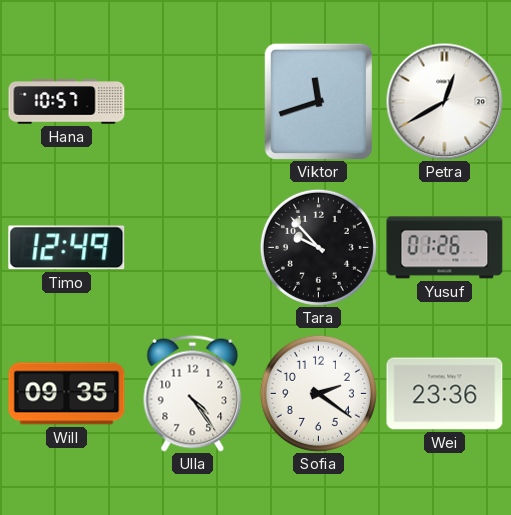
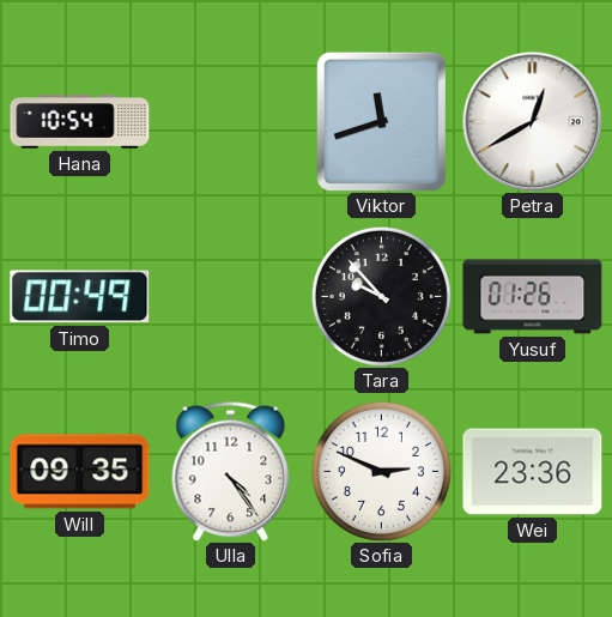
Hana: 10:57 -> 10:54
Timo: 12:49 -> 00:49
Sofia: 2:21 -> 2:49
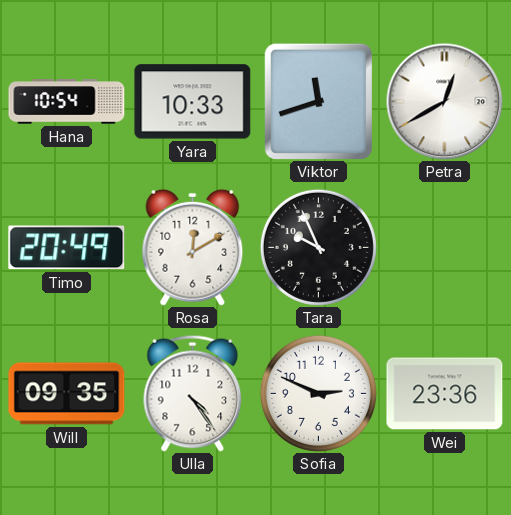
Yara: none -> 10:33
Timo: 00:49 -> 20:49
Rosa: none -> 12:10
Tara: 9:53 -> 9:56
Yusuf: 01:26 -> none
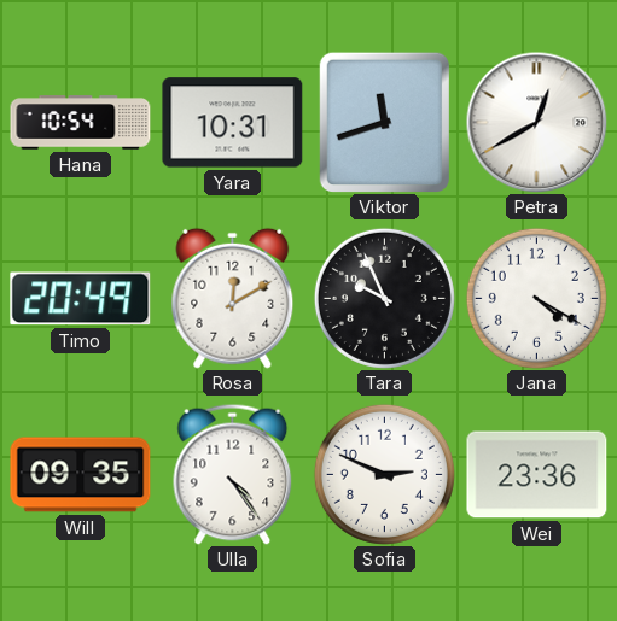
Yara: 10:33 -> 10:31
Jana: none -> 4:20
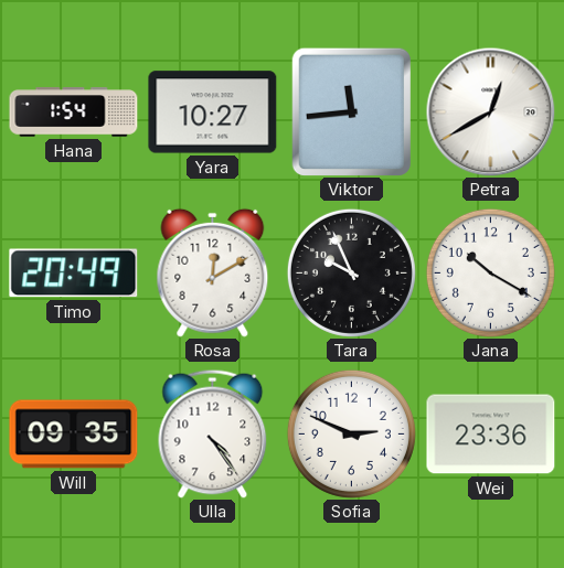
Hana: 10:54 -> 1:54
Yara: 10:31 -> 10:27
Viktor: 11:42 -> 11:44
Jana: 4:20 -> 10:20
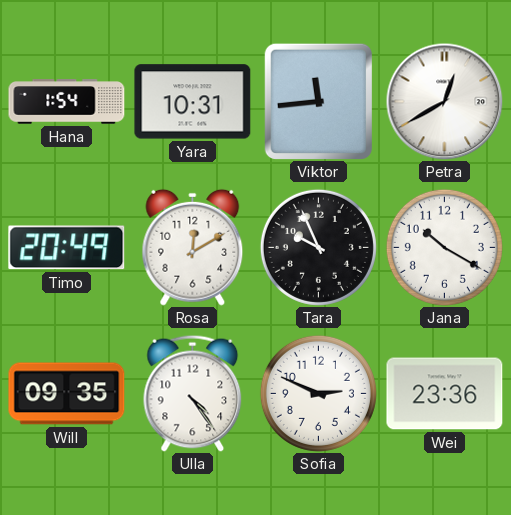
Yara: 10:27 -> 10:31
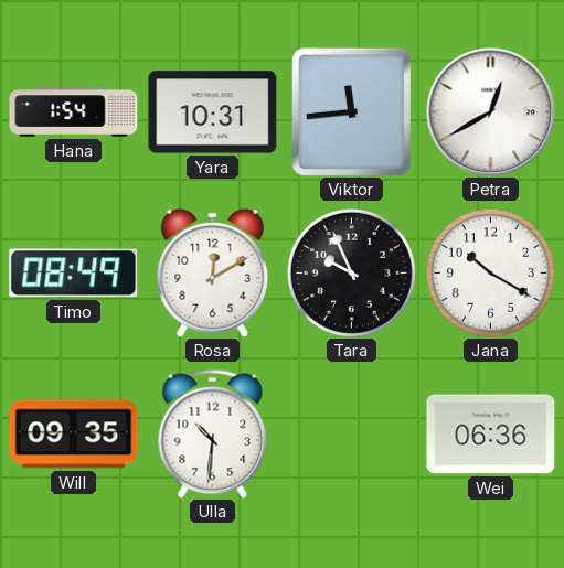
Timo: 20:49 -> 08:49
Ulla: 4:24 -> 10:31
Sofia: 2:49 -> none
Wei: 23:36 -> 06:36
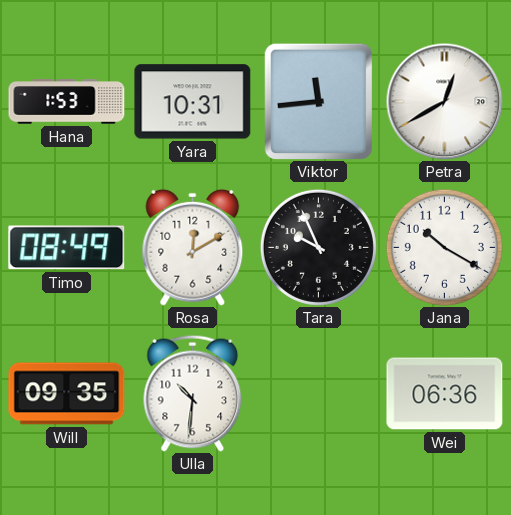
Hana: 1:54 -> 1:53
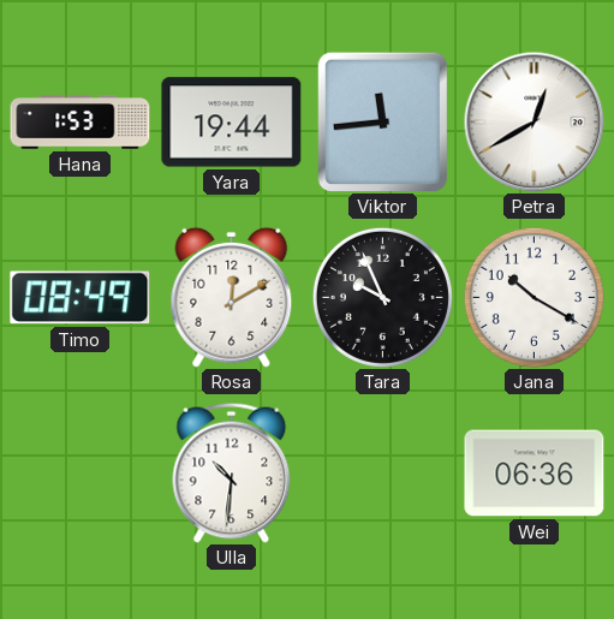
Yara: 10:31 -> 19:44
Will: 09:35 -> none
